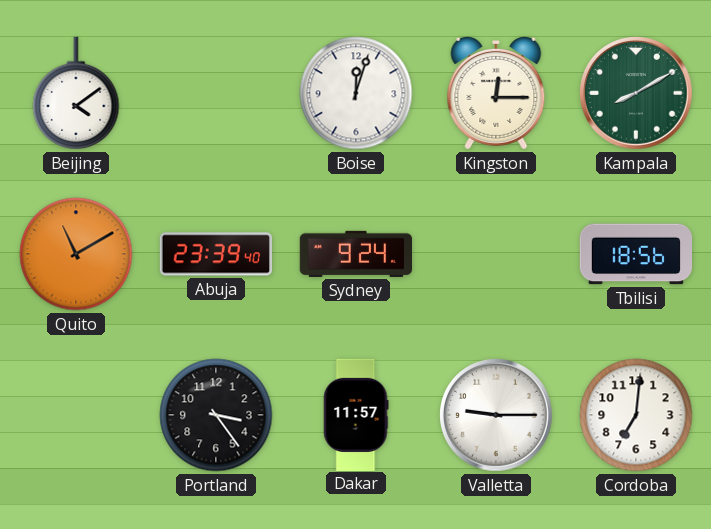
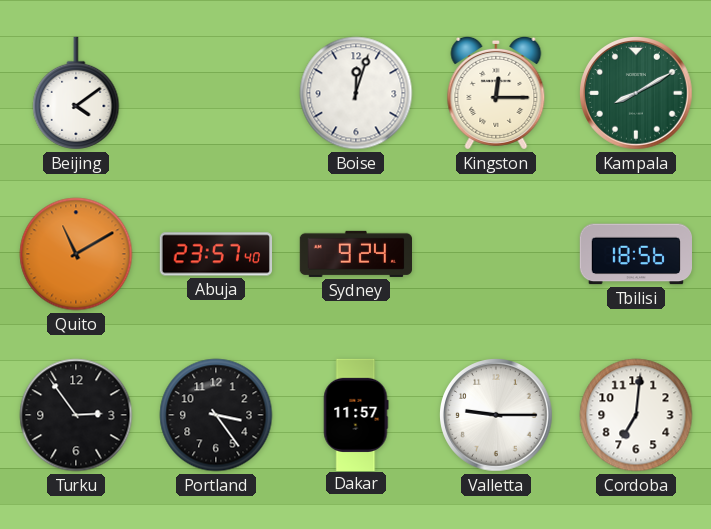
Abuja: 23:39 -> 23:57
Turku: none -> 2:54
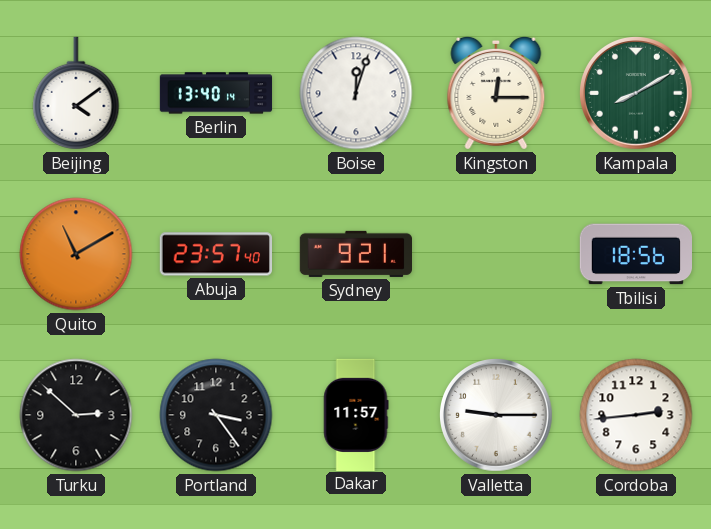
Berlin: none -> 13:40
Sydney: 9:24 -> 9:21
Turku: 2:54 -> 2:52
Cordoba: 7:01 -> 2:44
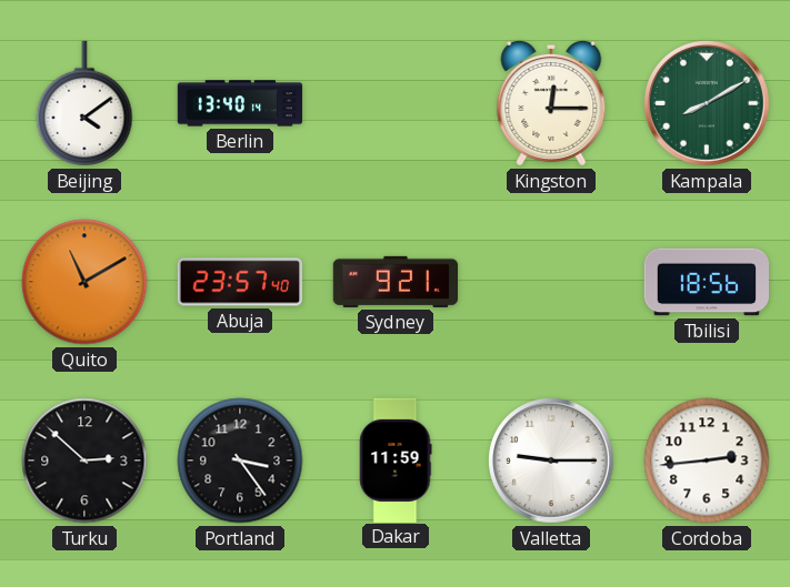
Boise: 12:03 -> none
Dakar: 11:57 -> 11:59
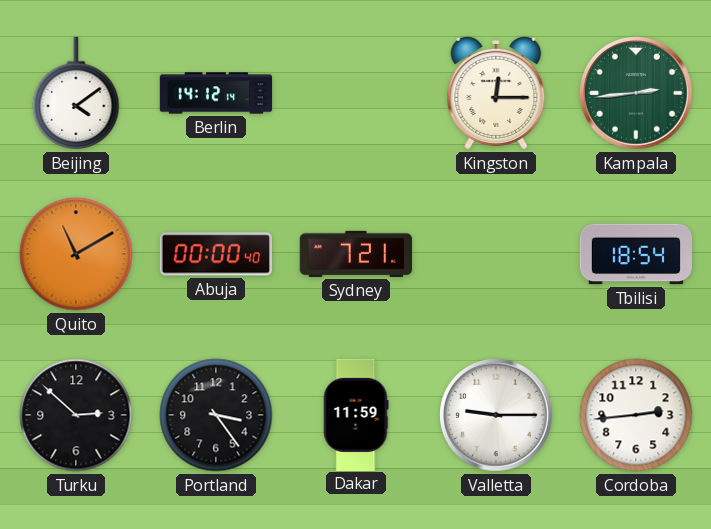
Berlin: 13:40 -> 14:12
Kampala: 8:10 -> 2:44
Abuja: 23:57 -> 00:00
Sydney: 9:21 -> 7:21
Tbilisi: 18:56 -> 18:54
